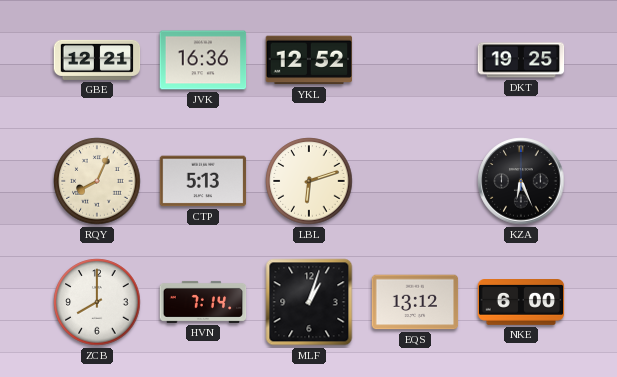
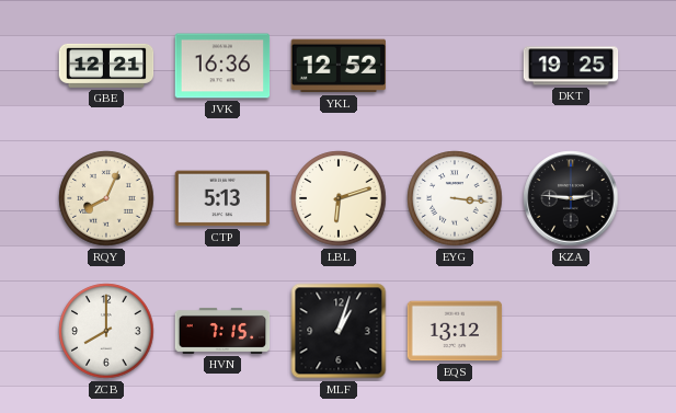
EYG: none -> 3:16
KZA: 6:26 -> 2:46
HVN: 7:14 -> 7:15
NKE: 6:00 -> none
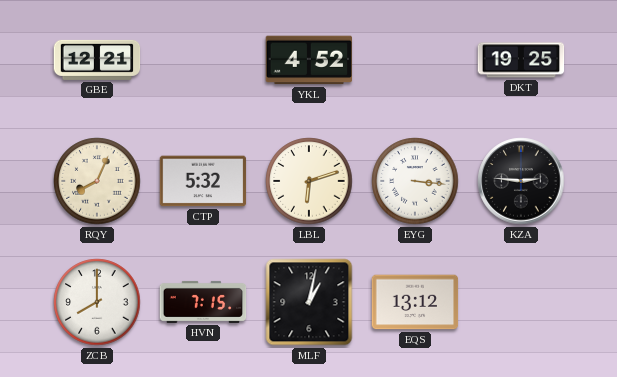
JVK: 16:36 -> none
YKL: 12:52 -> 4:52
CTP: 5:13 -> 5:32
MLF: 1:03 -> 1:02
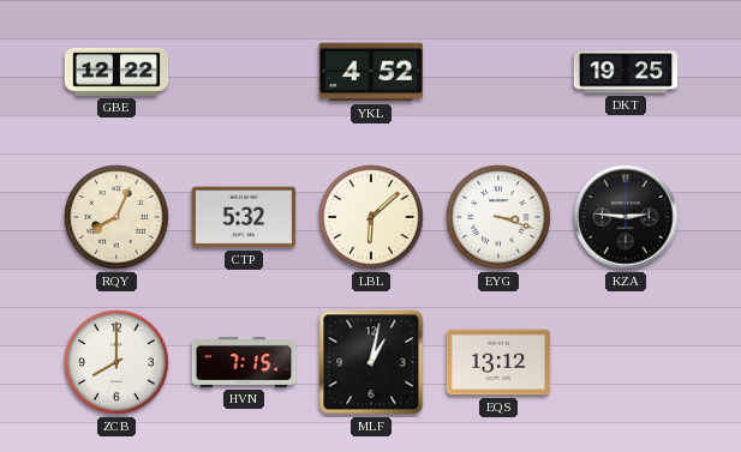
GBE: 12:21 -> 12:22
LBL: 6:12 -> 6:08
EYG: 3:16 -> 3:18
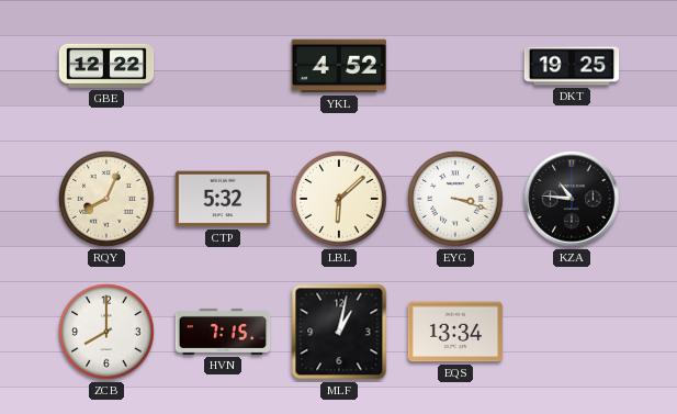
KZA: 2:46 -> 10:46
EQS: 13:12 -> 13:34
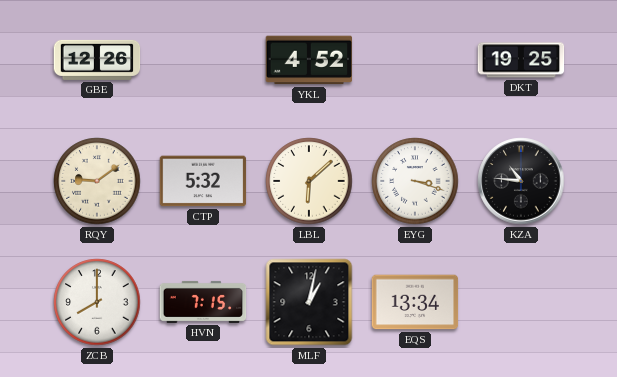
GBE: 12:22 -> 12:26
RQY: 8:04 -> 9:09
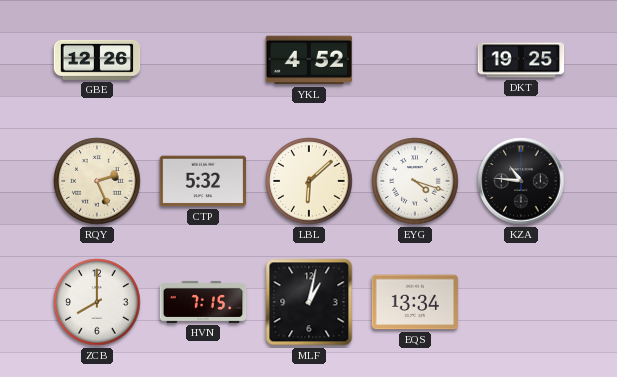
RQY: 9:09 -> 2:26
EYG: 3:18 -> 4:18
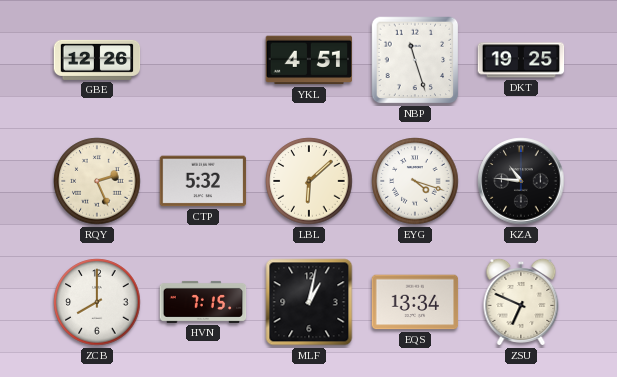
YKL: 4:52 -> 4:51
NBP: none -> 11:27
ZSU: none -> 6:49
